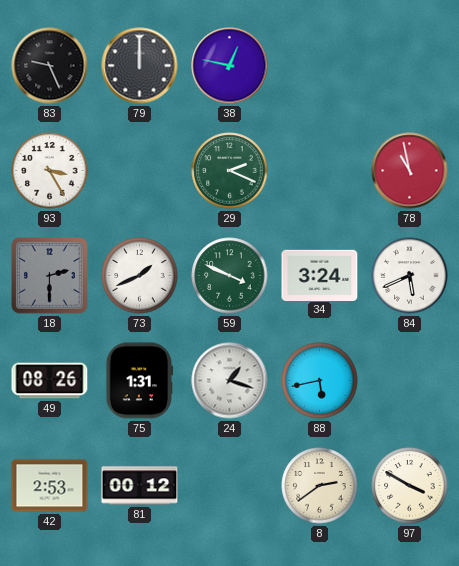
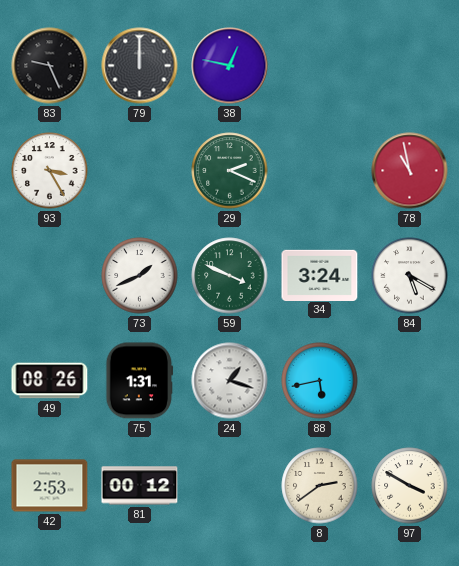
18: 2:30 -> none
84: 5:41 -> 5:20
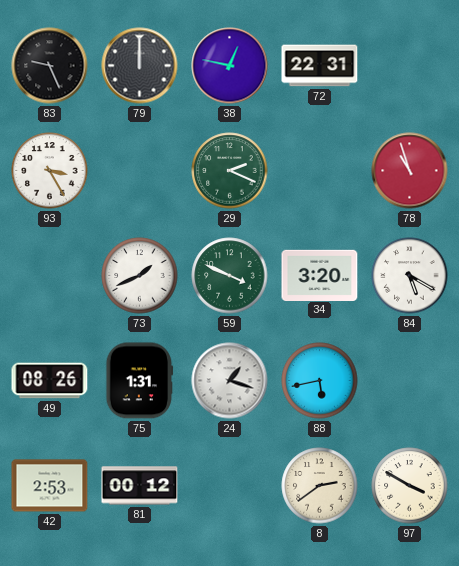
72: none -> 22:31
78: 10:58 -> 10:57
34: 3:24 -> 3:20
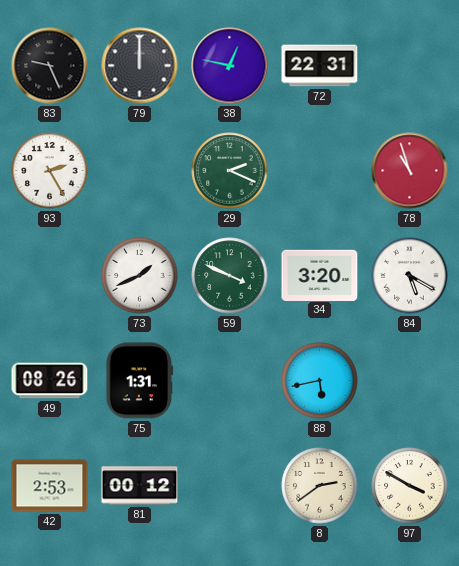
93: 3:25 -> 2:25
24: 1:18 -> none
